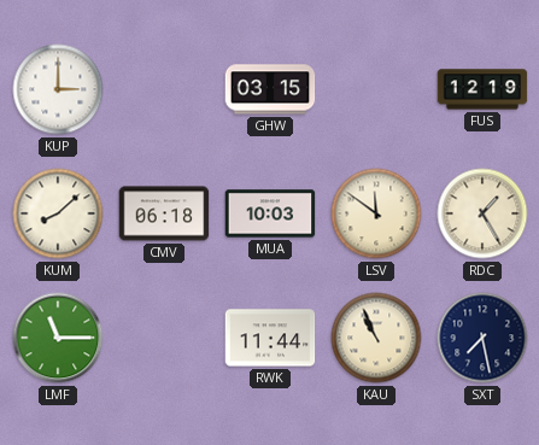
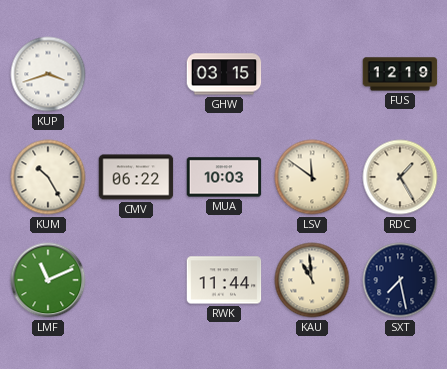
KUP: 3:00 -> 3:42
KUM: 8:08 -> 10:25
CMV: 06:18 -> 06:22
LMF: 11:15 -> 11:11
KAU: 10:56 -> 10:59
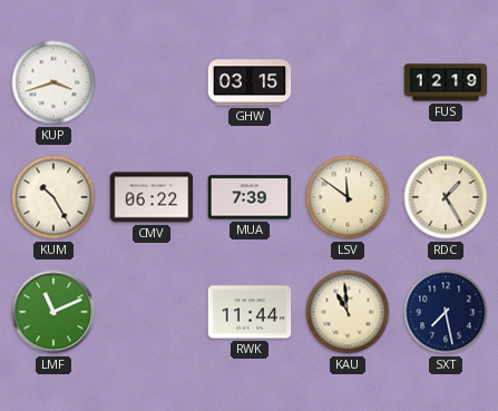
MUA: 10:03 -> 7:39
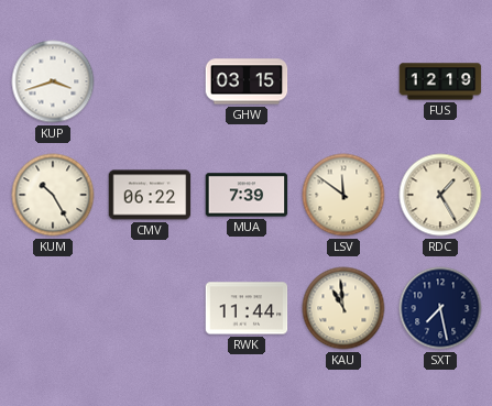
LMF: 11:11 -> none
